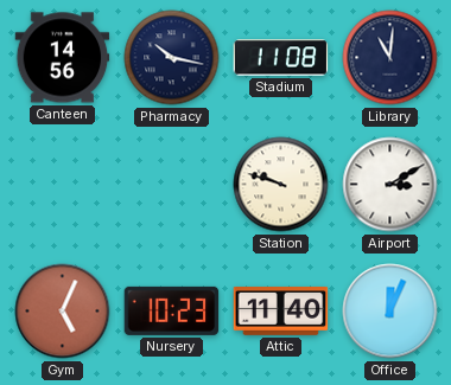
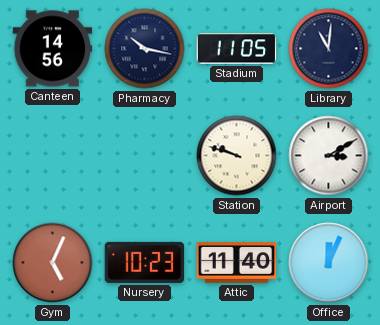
Stadium: 11:08 -> 11:05
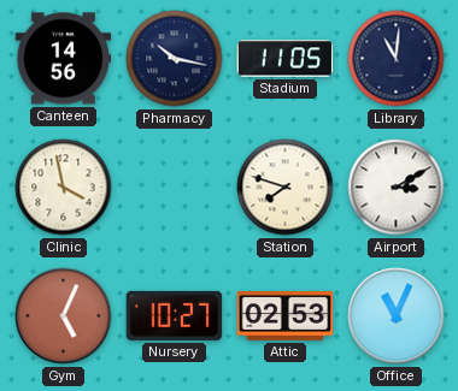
Clinic: none -> 3:58
Station: 9:48 -> 7:48
Nursery: 10:23 -> 10:27
Attic: 11:40 -> 02:53
Office: 12:04 -> 11:04
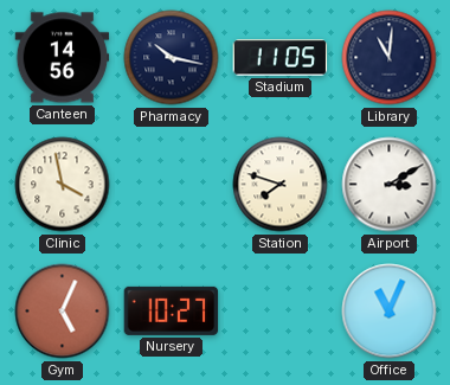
Attic: 02:53 -> none
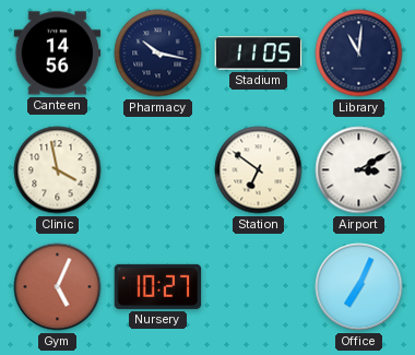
Station: 7:48 -> 6:51
Office: 11:04 -> 7:04
